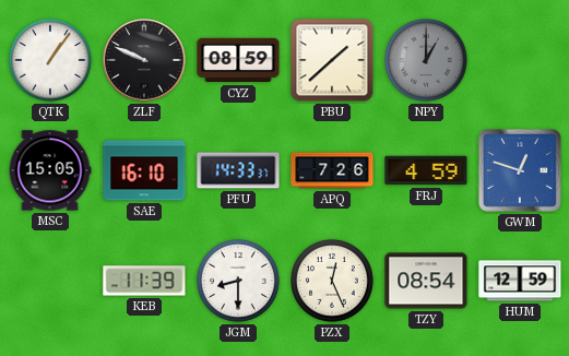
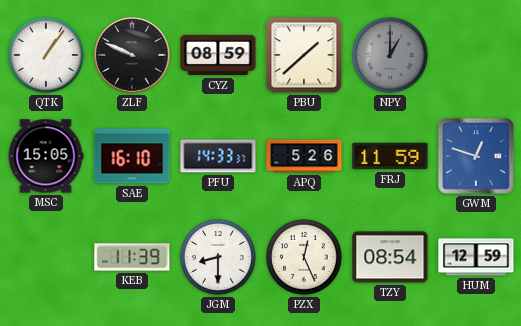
APQ: 7:26 -> 5:26
FRJ: 4:59 -> 11:59
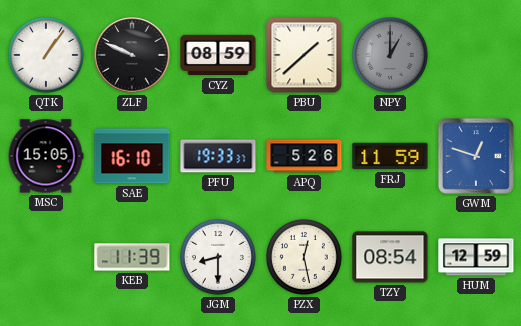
PFU: 14:33 -> 19:33
PZX: 12:26 -> 12:28
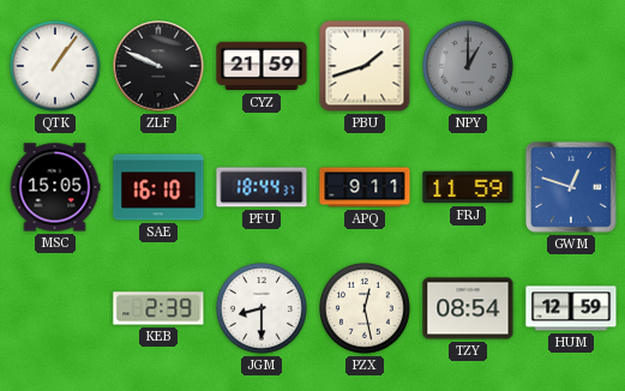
CYZ: 08:59 -> 21:59
PBU: 1:38 -> 1:42
PFU: 19:33 -> 18:44
APQ: 5:26 -> 9:11
KEB: 11:39 -> 2:39
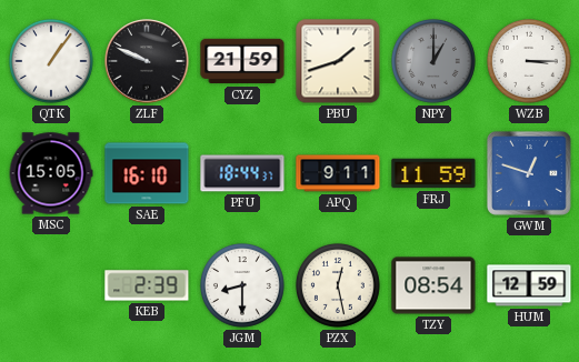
WZB: none -> 3:15
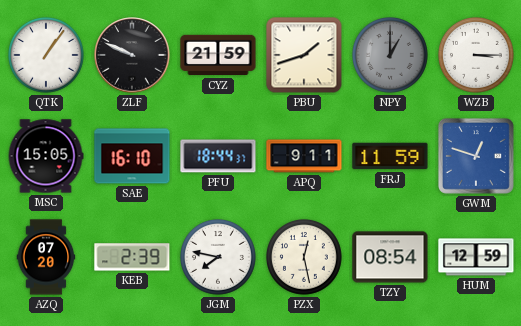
AZQ: none -> 07:20
JGM: 8:30 -> 7:47
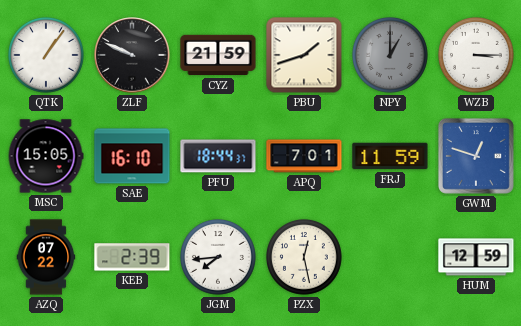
APQ: 9:11 -> 7:01
AZQ: 07:20 -> 07:22
JGM: 7:47 -> 7:44
TZY: 08:54 -> none
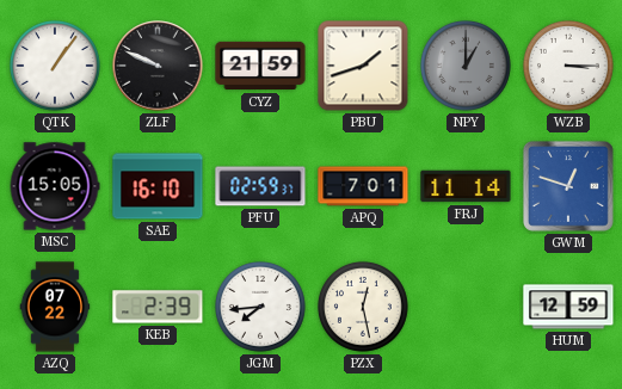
PFU: 18:44 -> 02:59
FRJ: 11:59 -> 11:14
